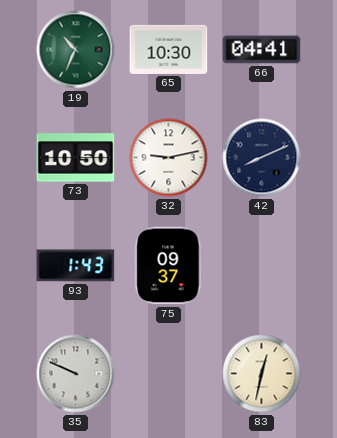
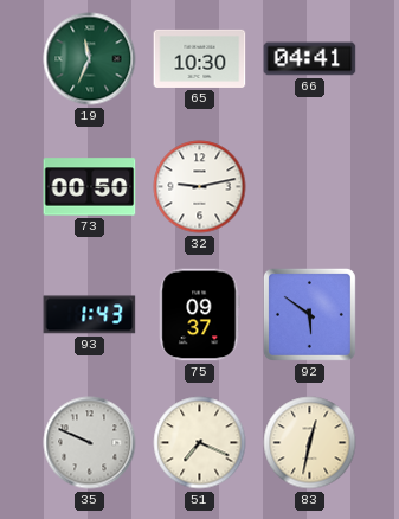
19: 10:34 -> 11:34
73: 10:50 -> 00:50
42: 8:11 -> none
92: none -> 5:51
51: none -> 7:19
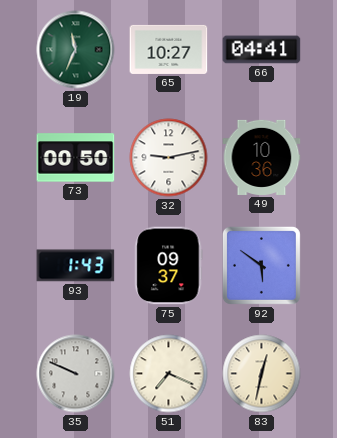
65: 10:30 -> 10:27
49: none -> 10:36
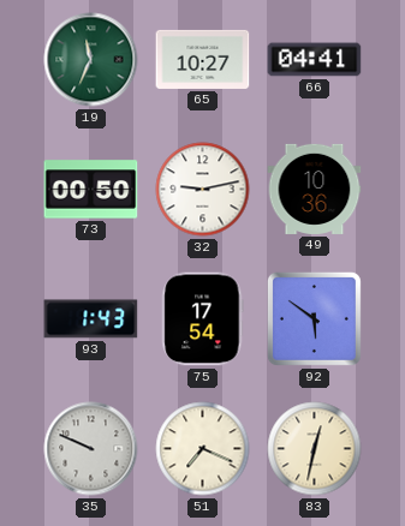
75: 09:37 -> 17:54
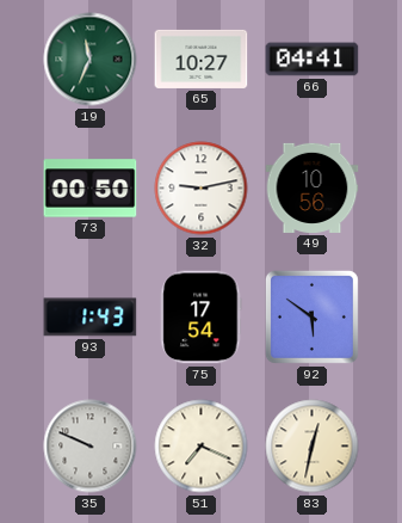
49: 10:36 -> 10:56
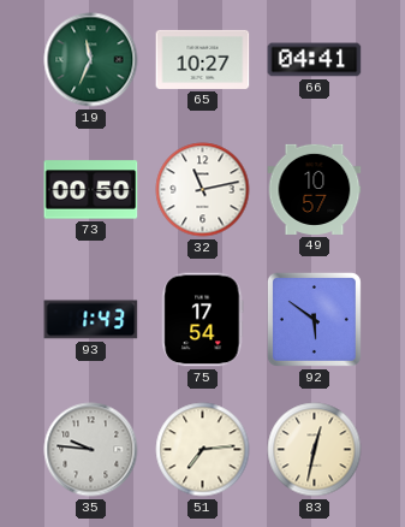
32: 9:13 -> 11:13
49: 10:56 -> 10:57
35: 9:49 -> 9:46
51: 7:19 -> 7:14
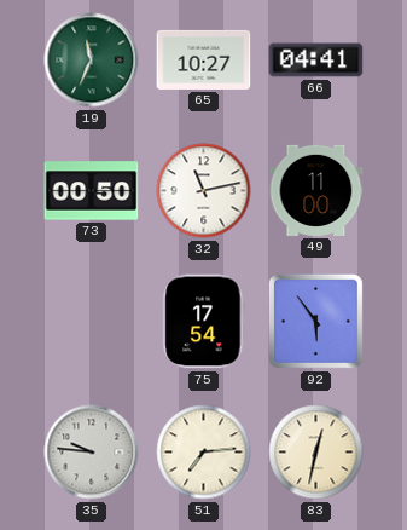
49: 10:57 -> 11:00
93: 1:43 -> none
92: 5:51 -> 5:54
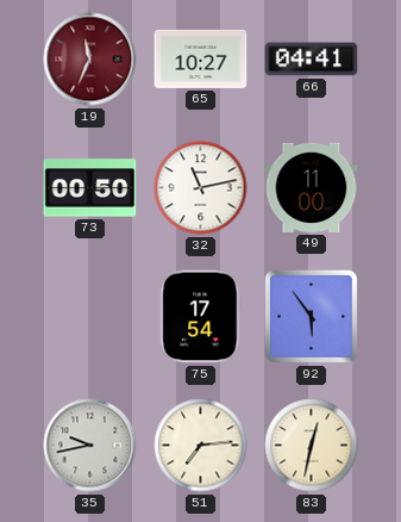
19 dial: green -> burgundy
35: 9:46 -> 9:43
